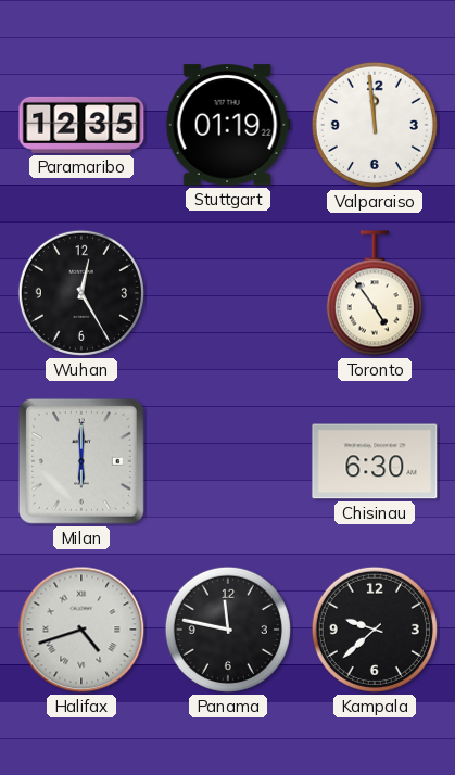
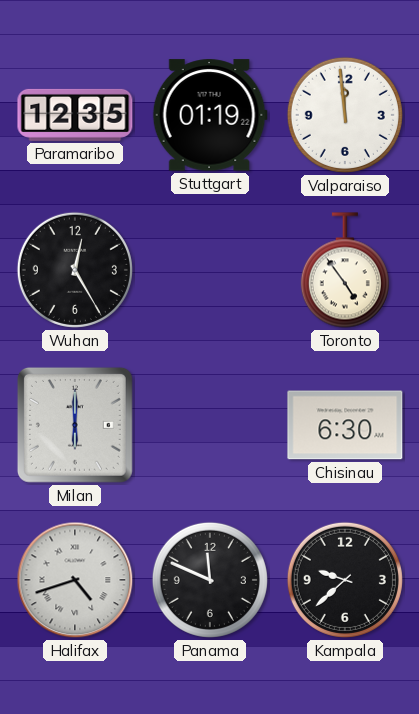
Panama: 11:47 -> 11:49
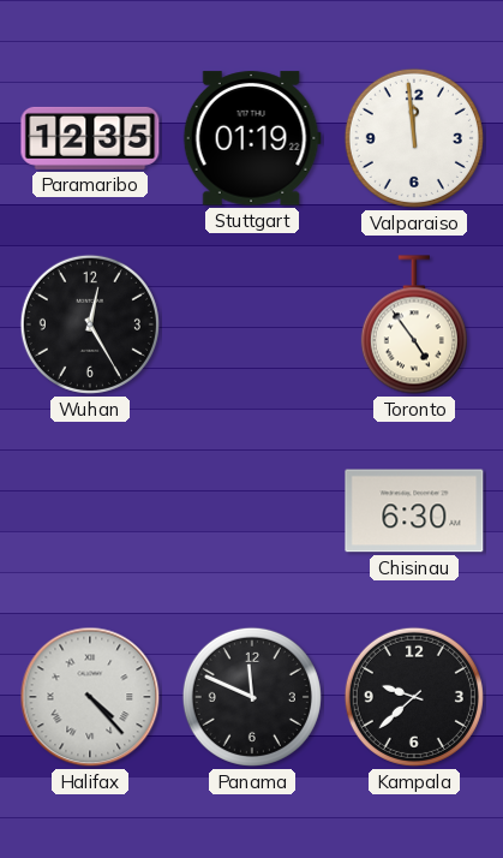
Milan: 6:00 -> none
Halifax: 4:42 -> 4:23
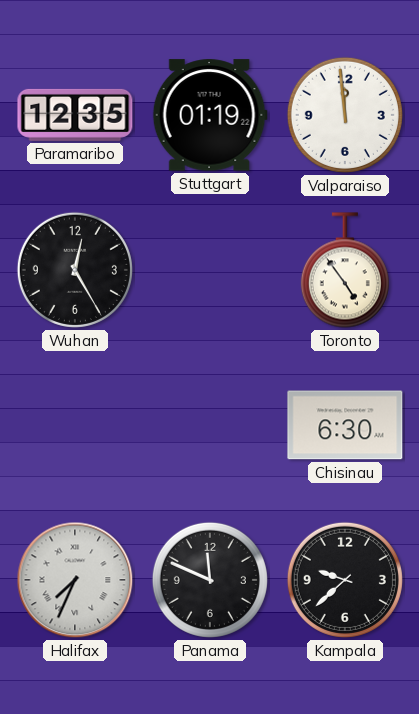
Halifax: 4:23 -> 7:34
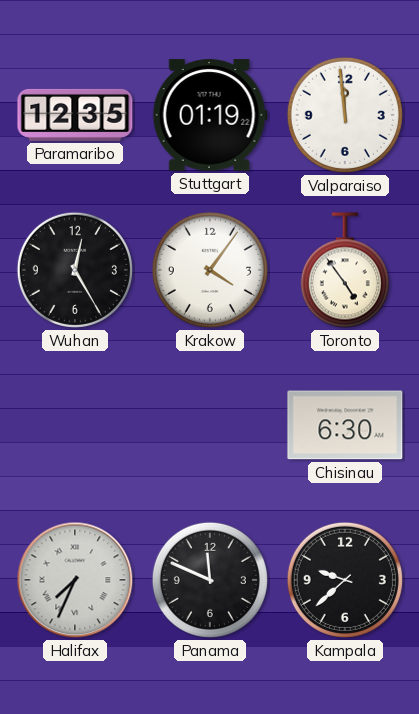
Krakow: none -> 4:06
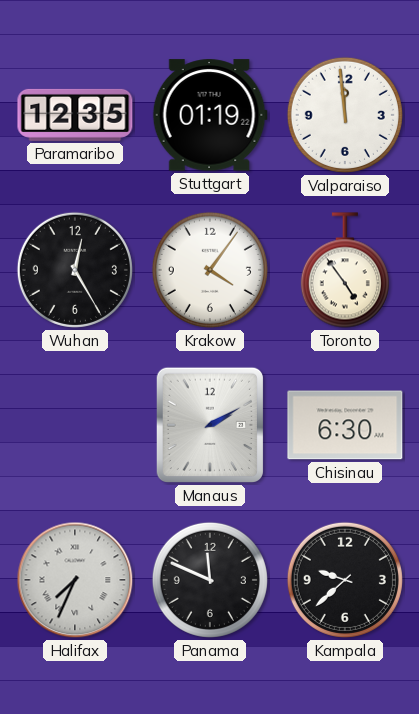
Manaus: none -> 2:10
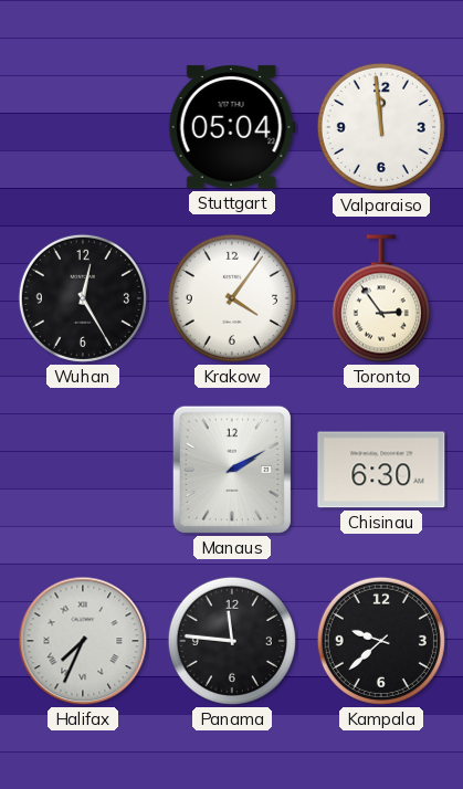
Paramaribo: 12:35 -> none
Stuttgart: 01:19 -> 05:04
Toronto: 4:54 -> 2:54
Panama: 11:49 -> 11:46
